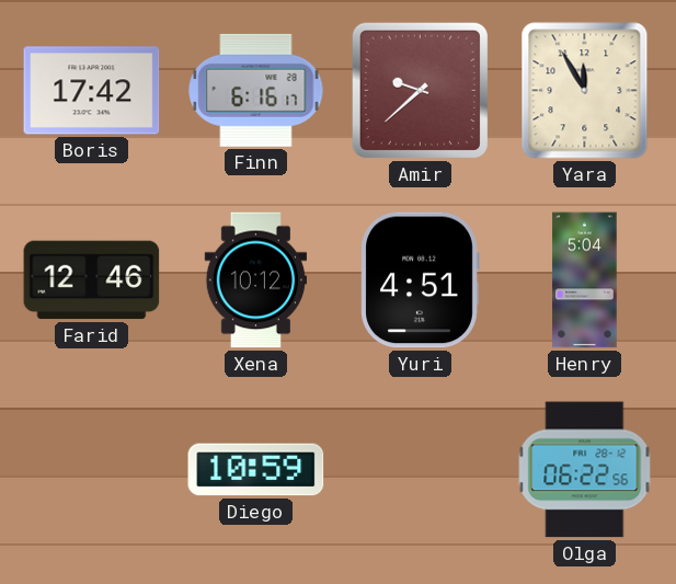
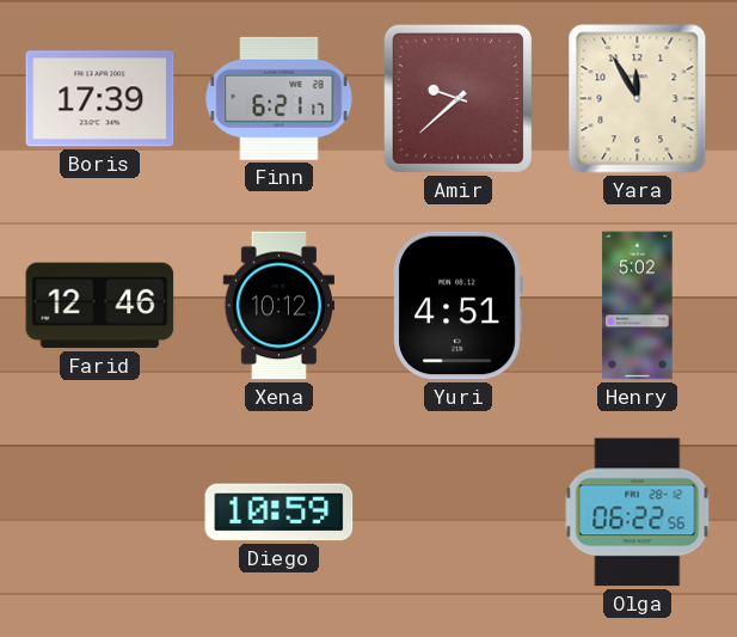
Boris: 17:42 -> 17:39
Finn: 6:16 -> 6:21
Henry: 5:04 -> 5:02
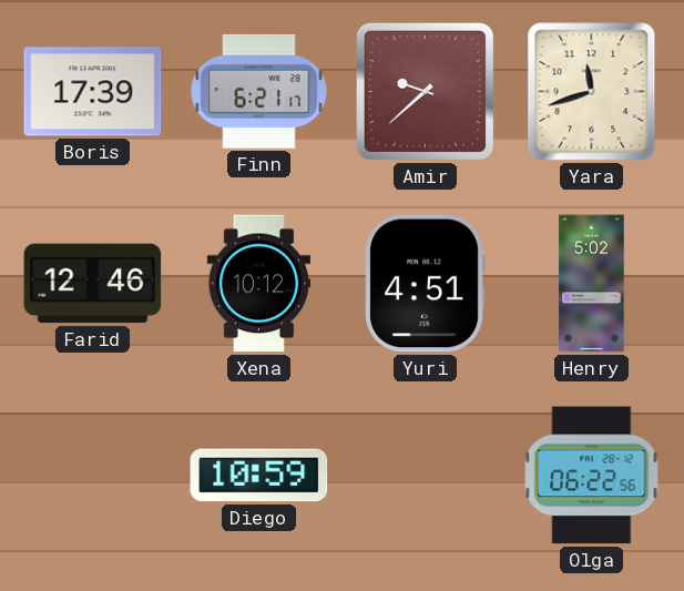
Yara: 11:55 -> 11:42
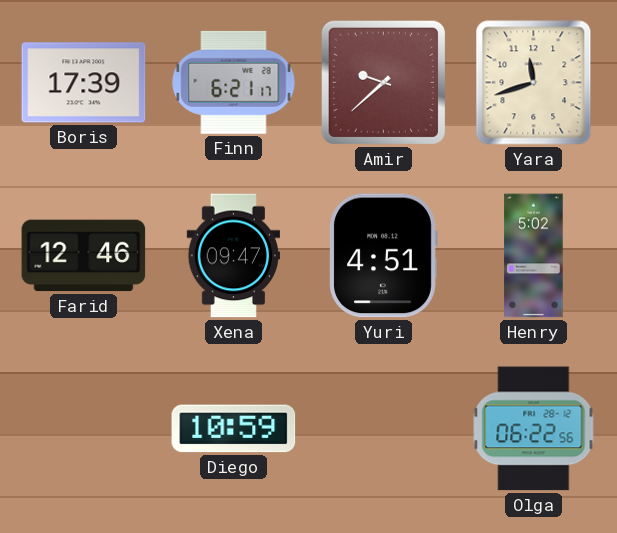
Xena: 10:12 -> 09:47
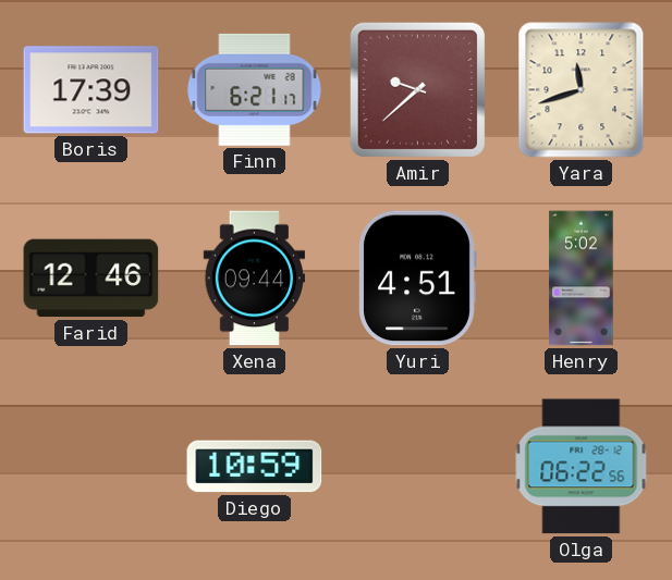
Xena: 09:47 -> 09:44
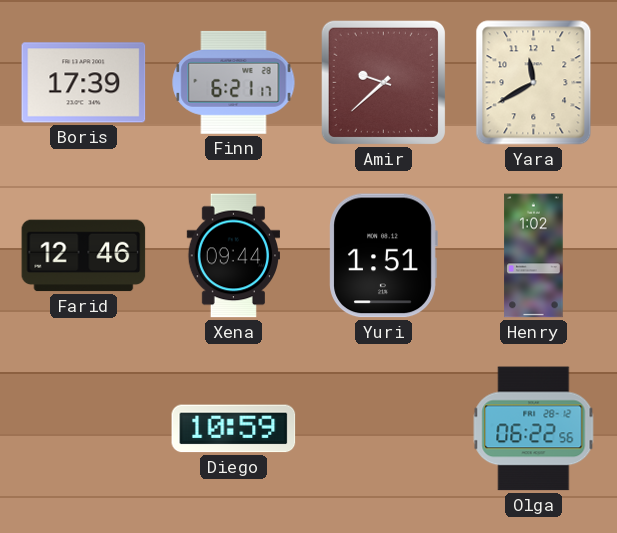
Yara: 11:42 -> 11:40
Yuri: 4:51 -> 1:51
Henry: 5:02 -> 1:02
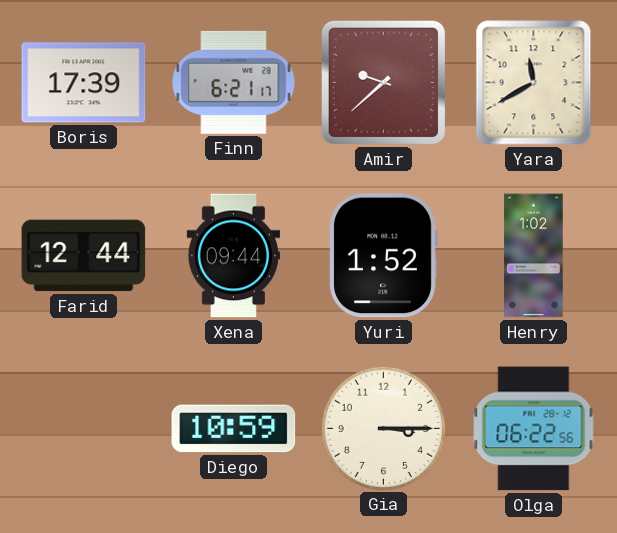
Farid: 12:46 -> 12:44
Yuri: 1:51 -> 1:52
Gia: none -> 3:15
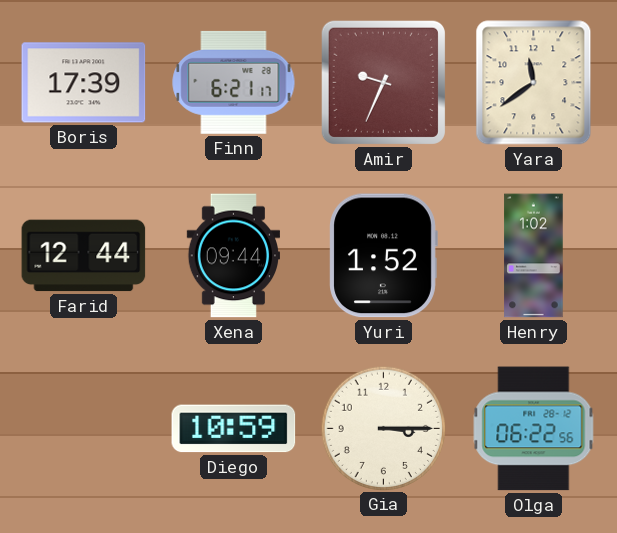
Amir: 9:38 -> 9:34
Yara: 11:40 -> 11:39
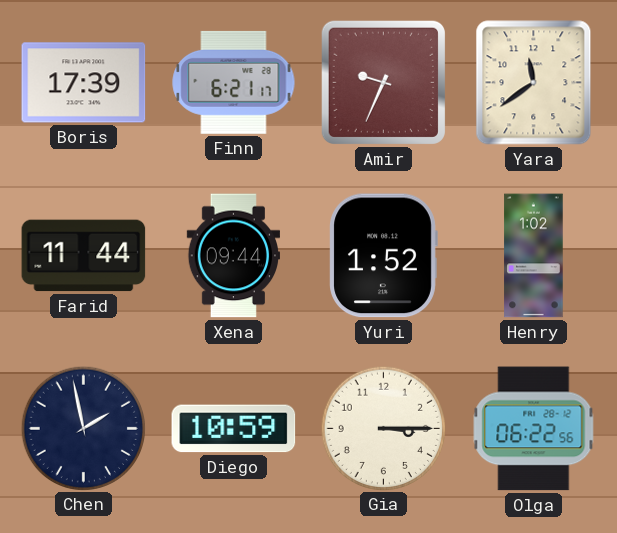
Farid: 12:44 -> 11:44
Chen: none -> 1:58
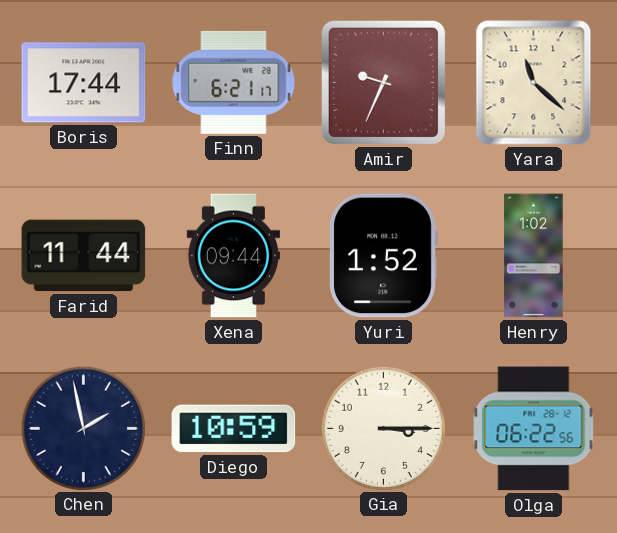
Boris: 17:39 -> 17:44
Yara: 11:39 -> 11:22
